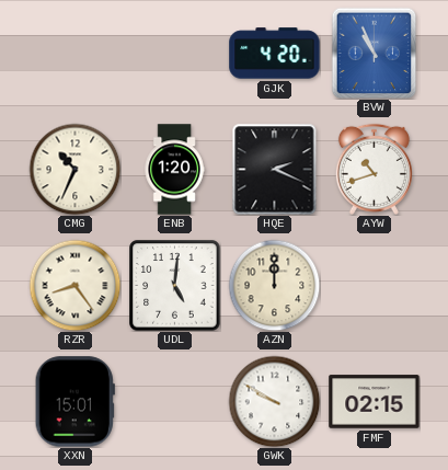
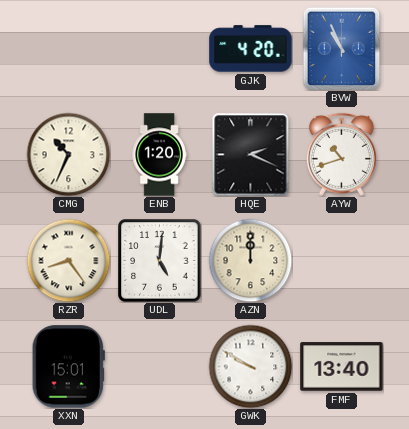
FMF: 02:15 -> 13:40
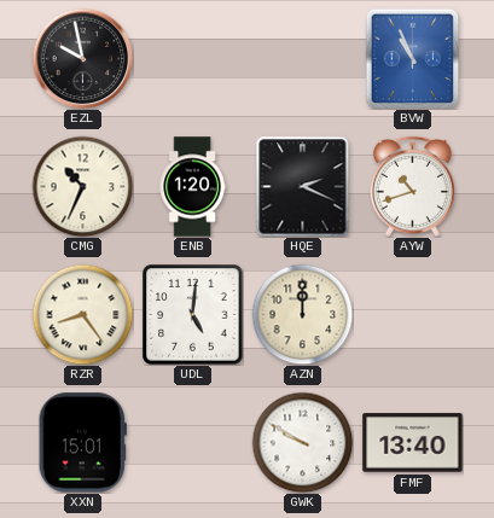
EZL: none -> 9:58
GJK: 4:20 -> none
